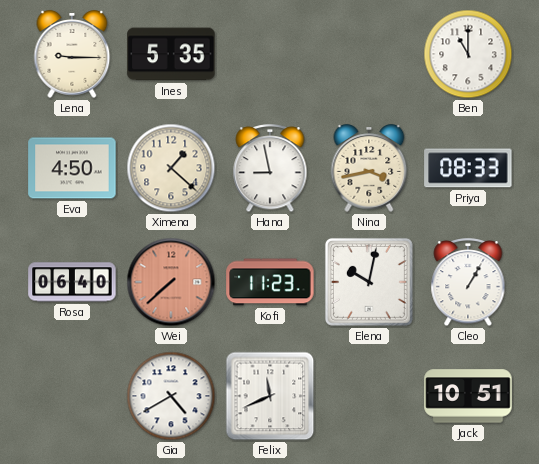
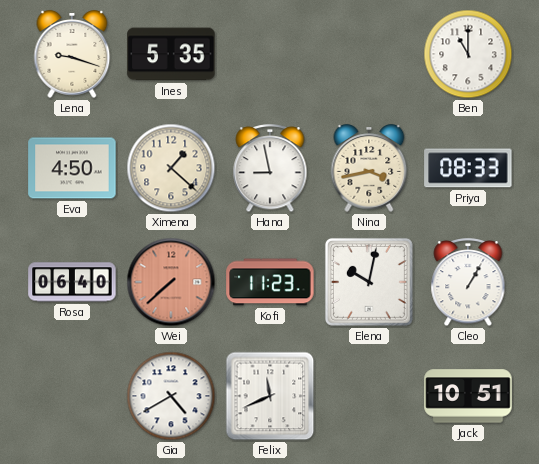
Lena: 9:15 -> 9:18
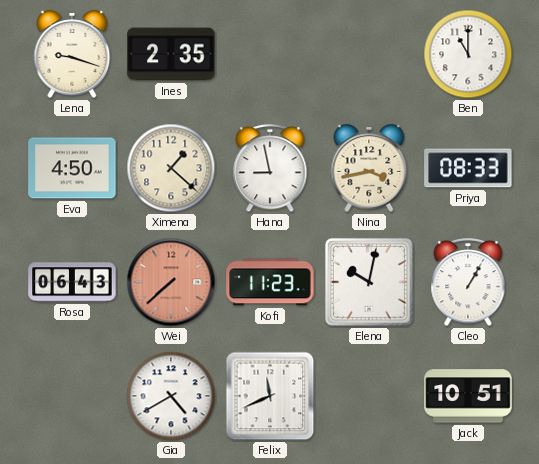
Ines: 5:35 -> 2:35
Rosa: 06:40 -> 06:43
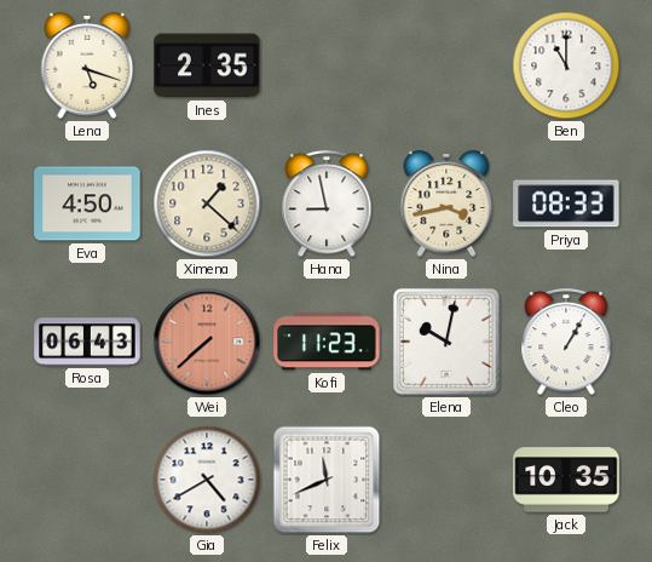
Lena: 9:18 -> 5:18
Jack: 10:51 -> 10:35
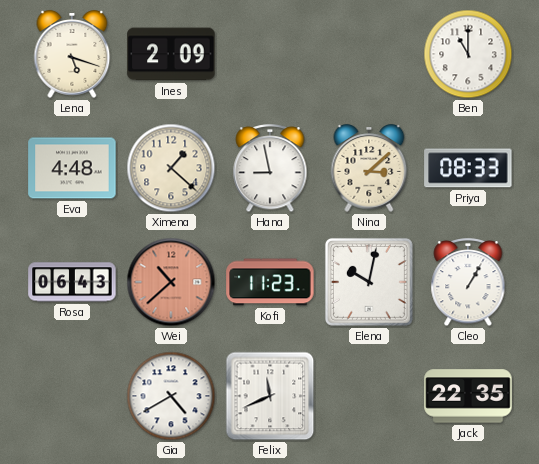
Ines: 2:35 -> 2:09
Eva: 4:50 -> 4:48
Nina: 3:43 -> 3:08
Wei: 7:38 -> 10:38
Jack: 10:35 -> 22:35
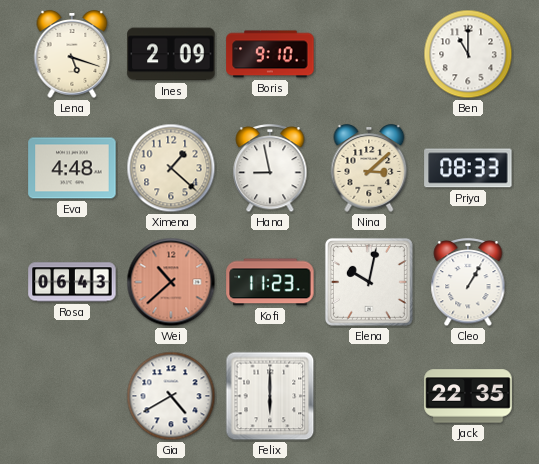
Boris: none -> 9:10
Felix: 11:41 -> 6:00
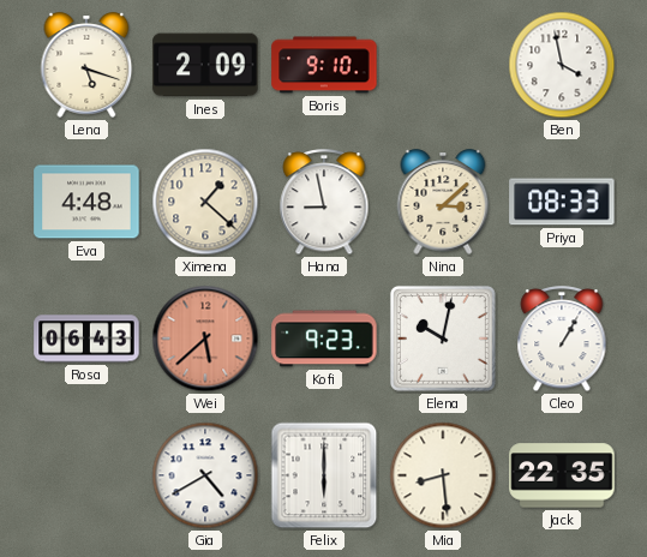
Ben: 11:00 -> 3:58
Wei: 10:38 -> 5:38
Kofi: 11:23 -> 9:23
Mia: none -> 8:29
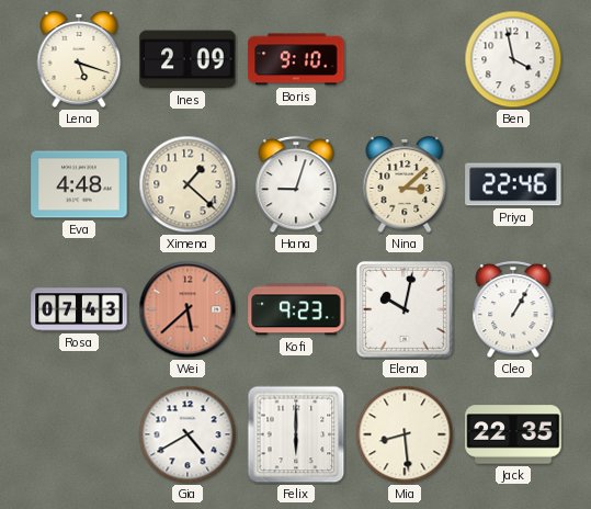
Hana: 8:58 -> 9:03
Priya: 08:33 -> 22:46
Rosa: 06:43 -> 07:43
